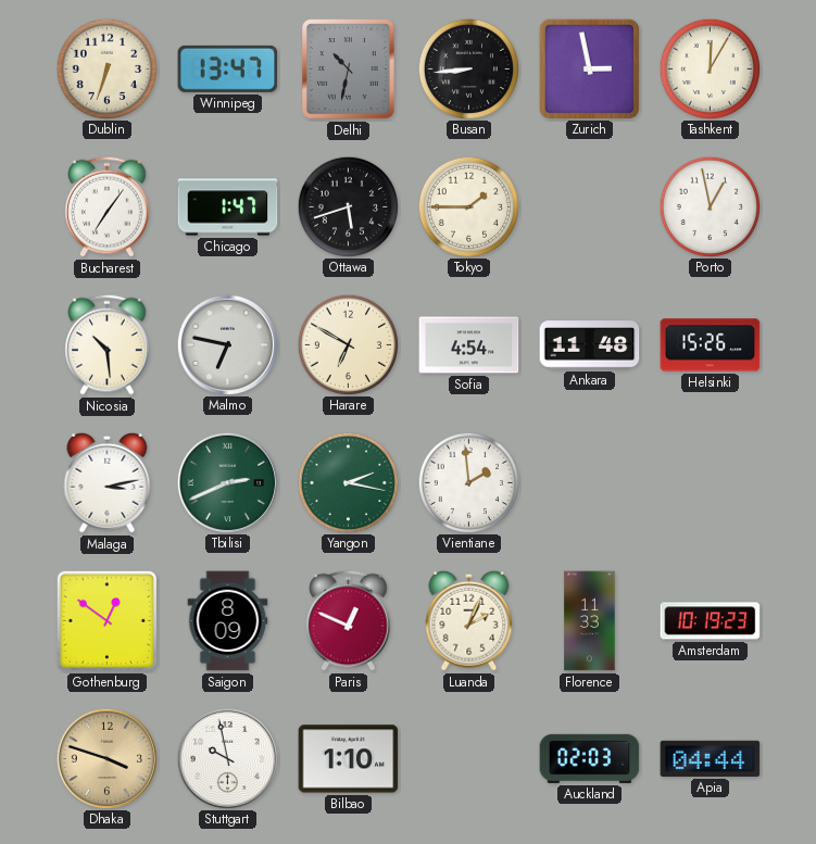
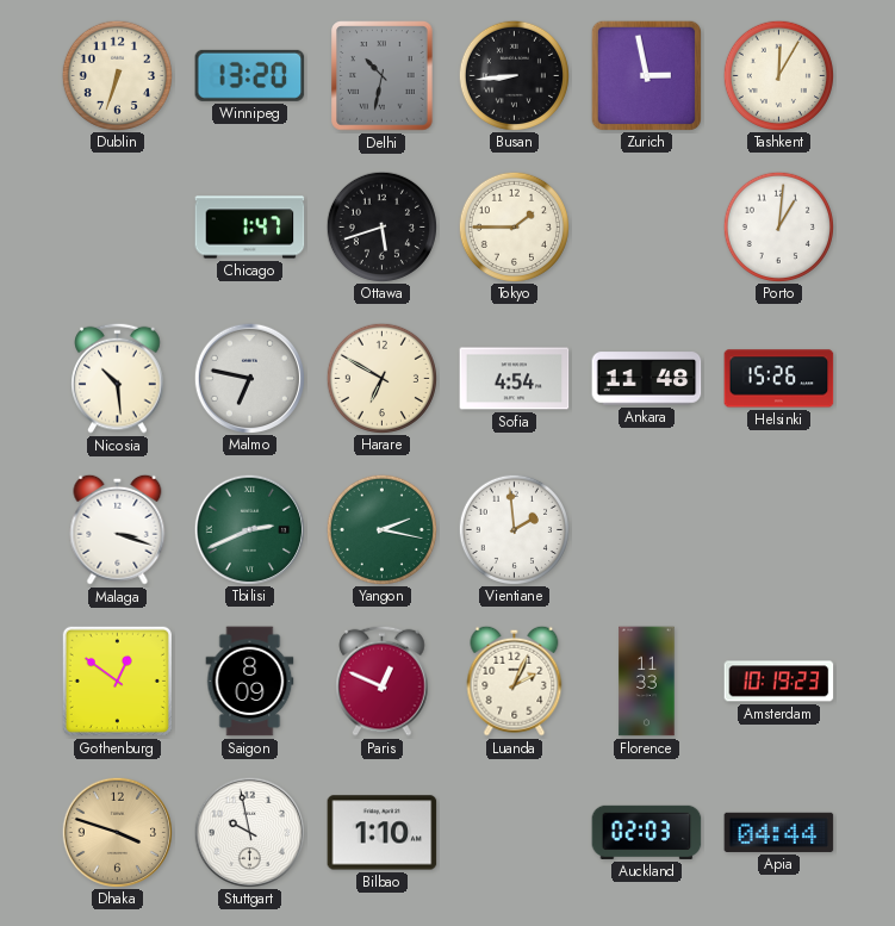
Winnipeg: 13:47 -> 13:20
Bucharest: 7:06 -> none
Porto: 12:58 -> 1:01
Malaga: 3:13 -> 3:18
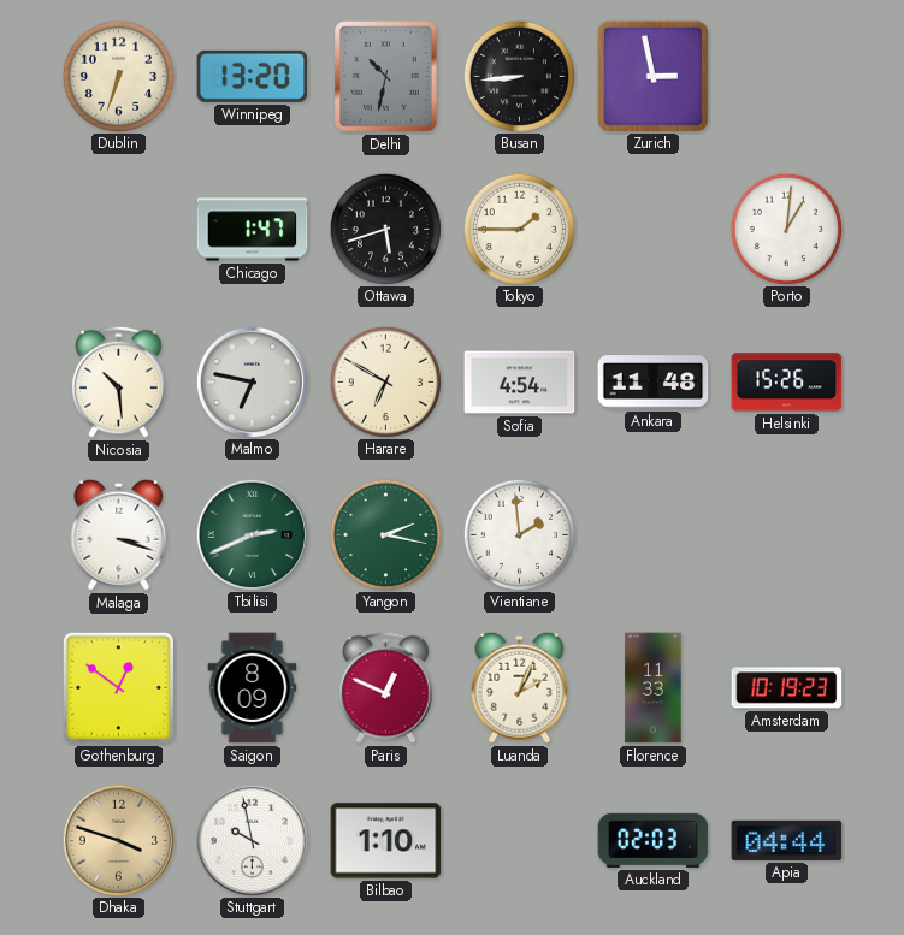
Tashkent: 12:05 -> none
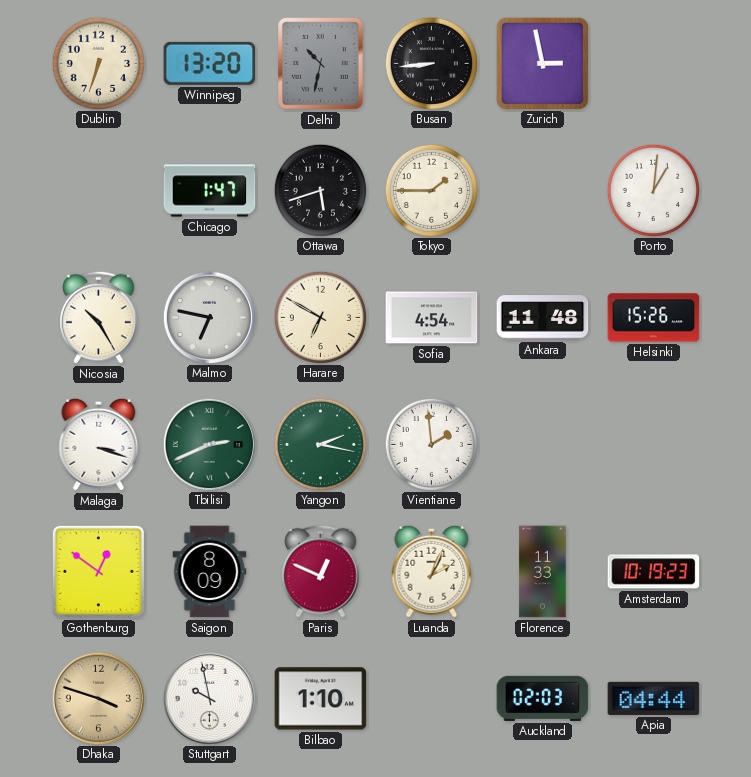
Nicosia: 10:29 -> 10:25
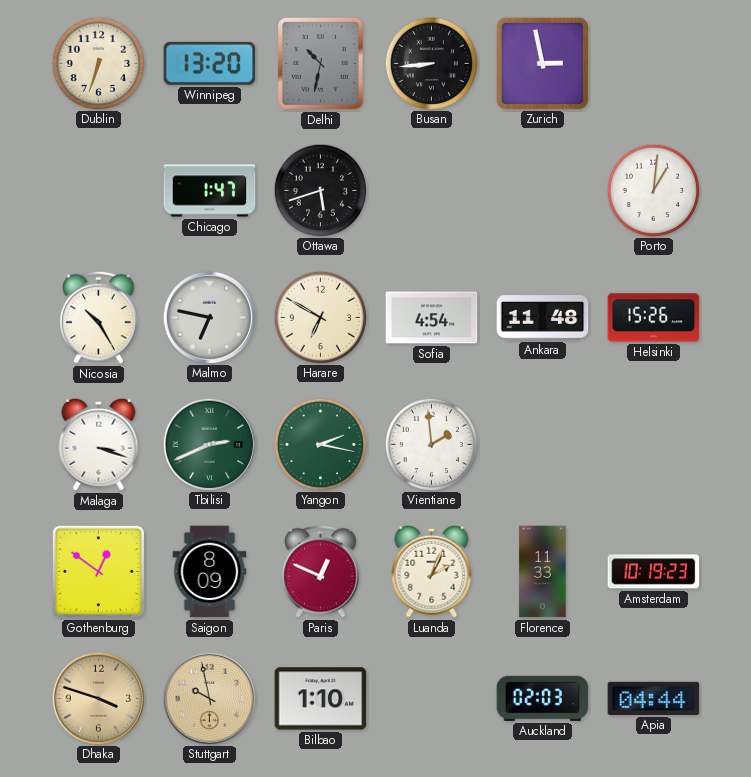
Tokyo: 1:45 -> none
Stuttgart dial: white -> champagne
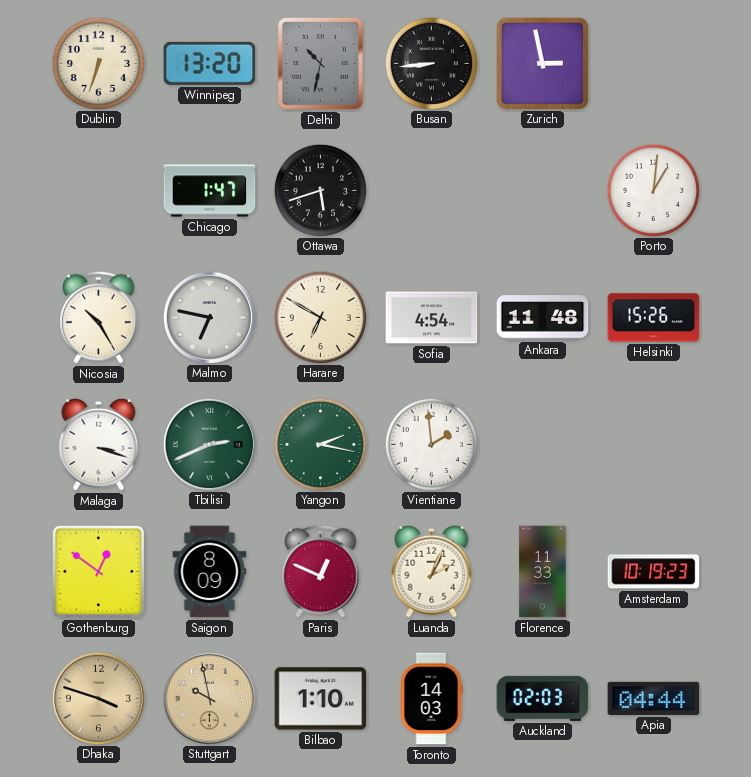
Toronto: none -> 14:03
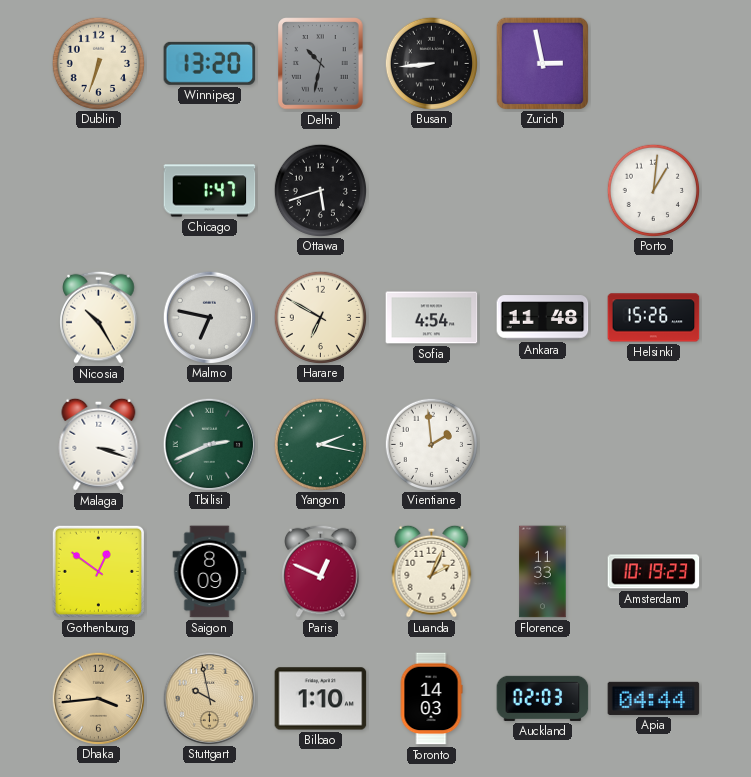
Dhaka: 3:48 -> 3:44
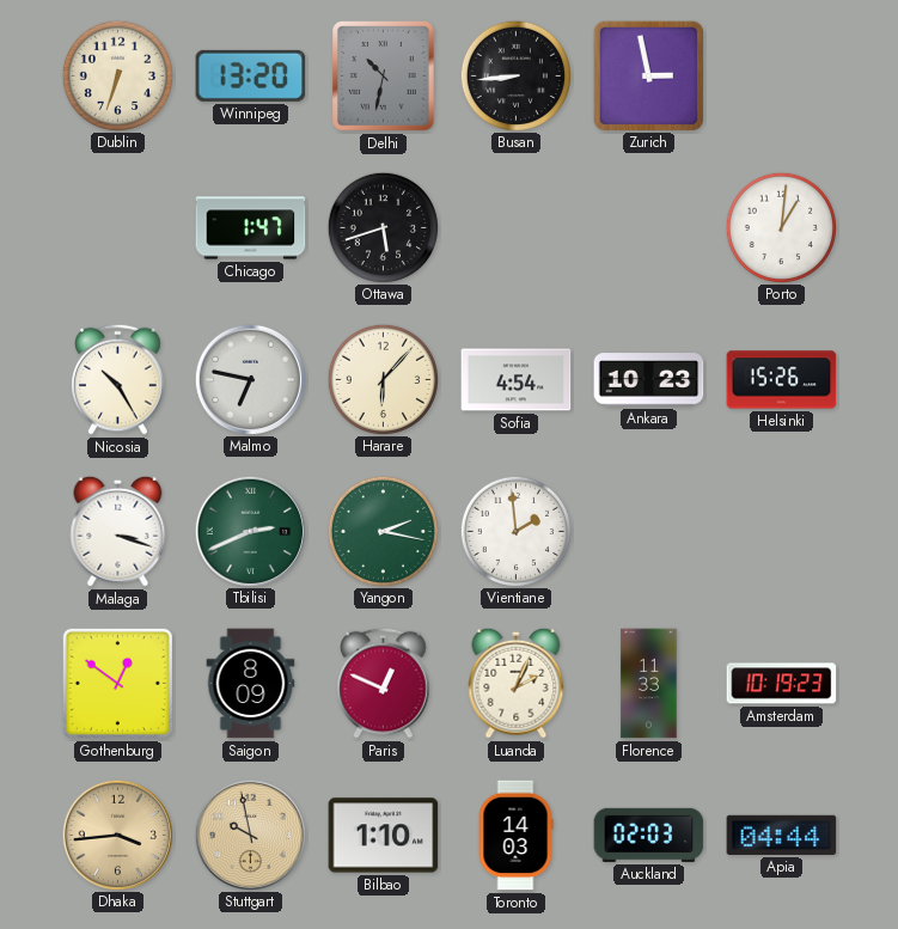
Harare: 6:50 -> 6:07
Ankara: 11:48 -> 10:23
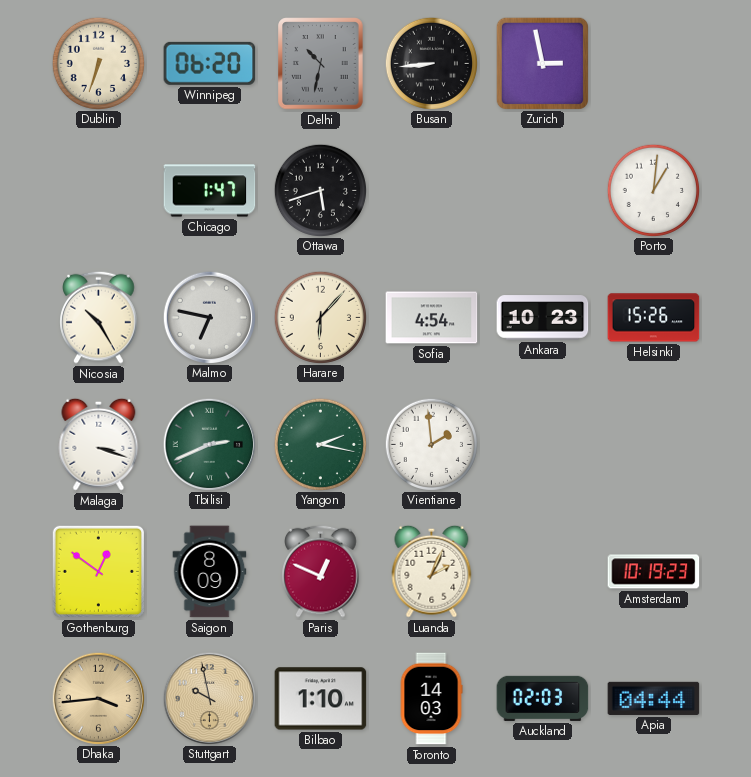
Winnipeg: 13:20 -> 06:20
Florence: 11:33 -> none
